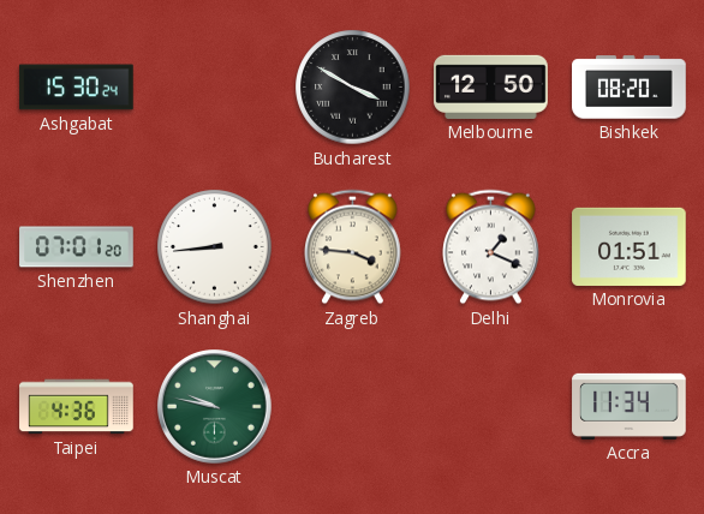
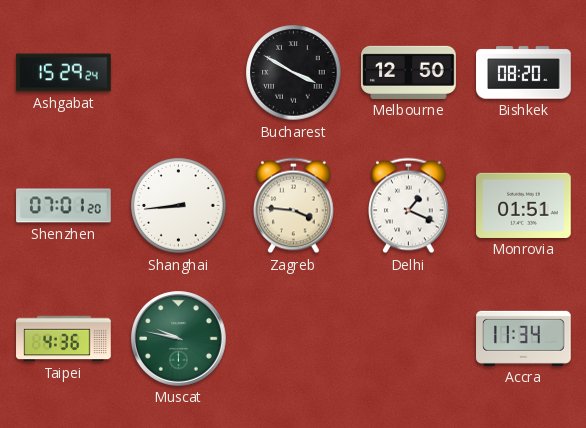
Ashgabat: 15:30 -> 15:29
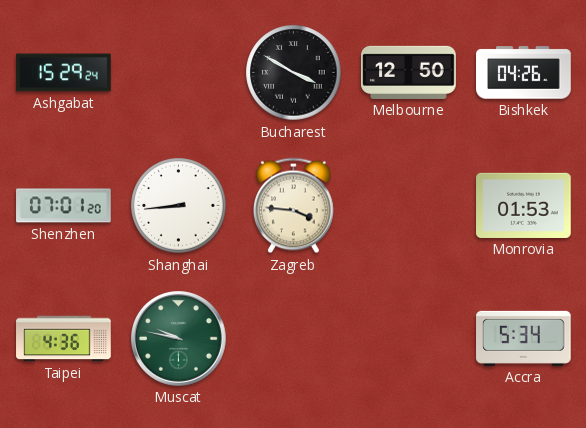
Bishkek: 08:20 -> 04:26
Delhi: 1:19 -> none
Monrovia: 01:51 -> 01:53
Accra: 11:34 -> 5:34
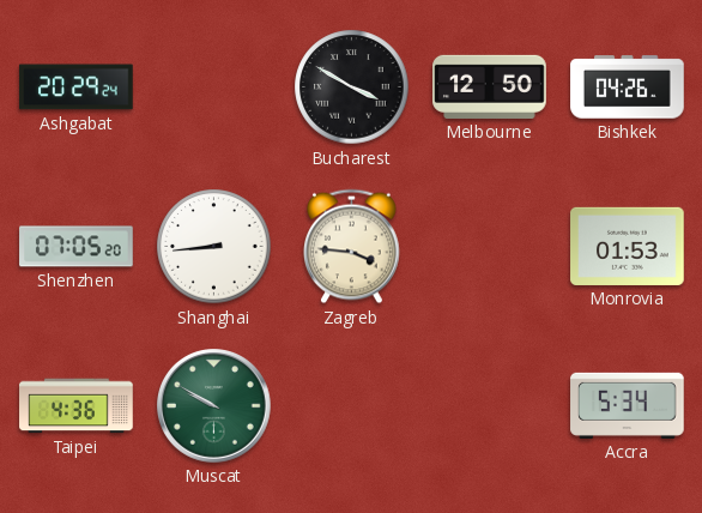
Ashgabat: 15:29 -> 20:29
Shenzhen: 07:01 -> 07:05
Muscat: 9:47 -> 9:50
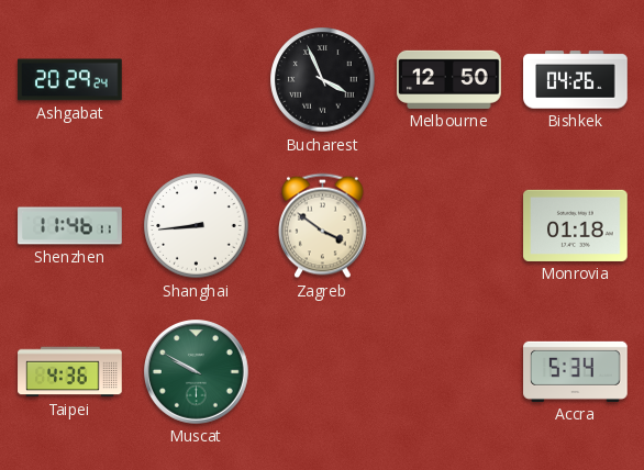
Bucharest: 3:50 -> 3:56
Shenzhen: 07:05 -> 11:46
Zagreb: 3:46 -> 3:51
Monrovia: 01:53 -> 01:18
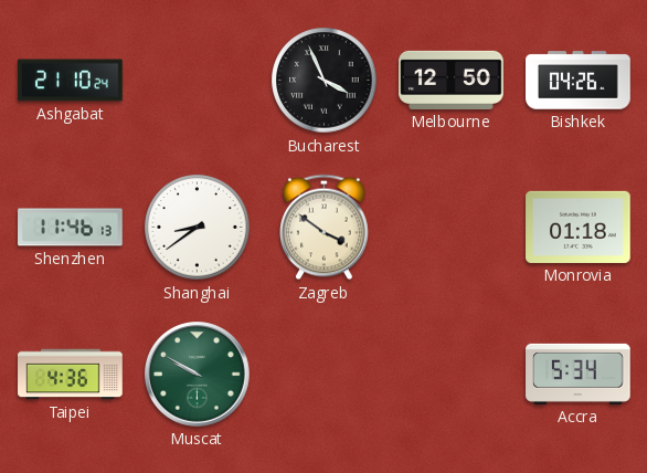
Ashgabat: 20:29 -> 21:10
Shenzhen: 11:46:11 -> 11:46:13
Shanghai: 8:44 -> 8:39
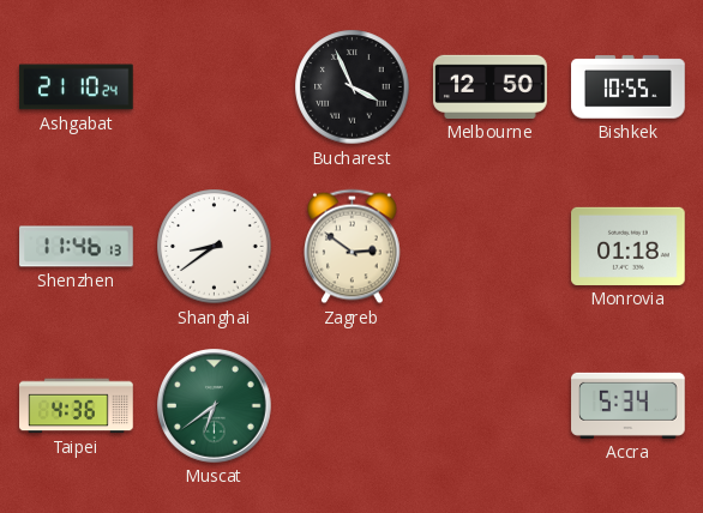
Bishkek: 04:26 -> 10:55
Zagreb: 3:51 -> 2:51
Muscat: 9:50 -> 6:39
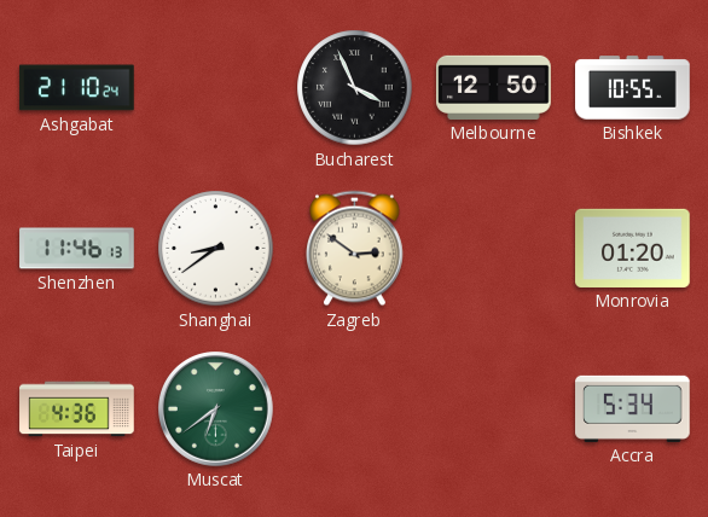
Monrovia: 01:18 -> 01:20
